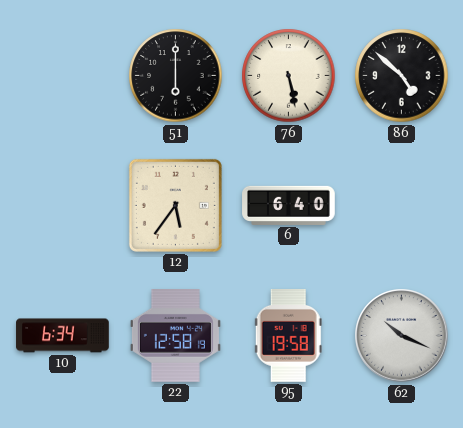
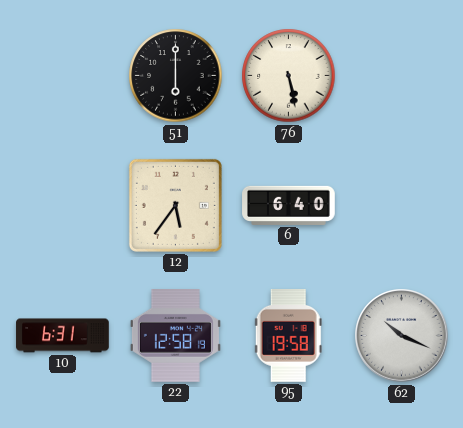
86: 4:52 -> none
10: 6:34 -> 6:31
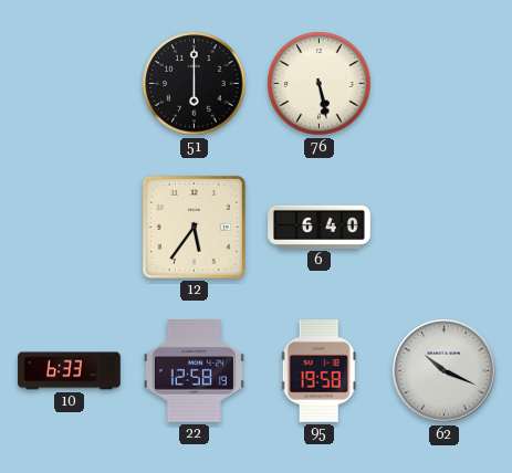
10: 6:31 -> 6:33
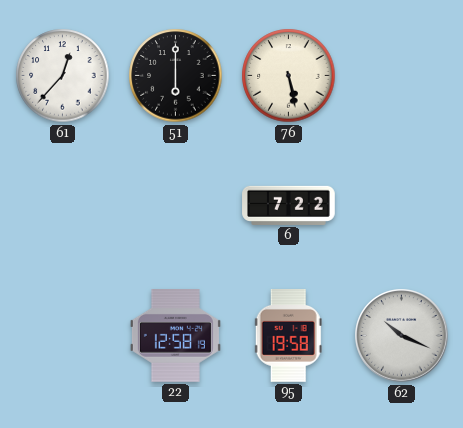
61: none -> 12:37
12: 5:36 -> none
6: 6:40 -> 7:22
10: 6:33 -> none
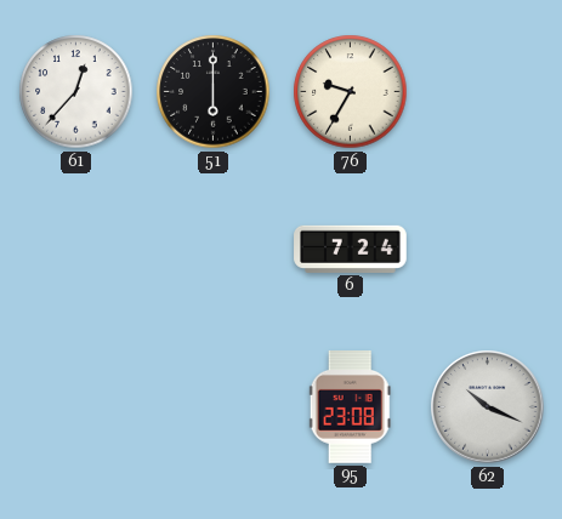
76: 5:28 -> 9:35
6: 7:22 -> 7:24
22: 12:58 -> none
95: 19:58 -> 23:08
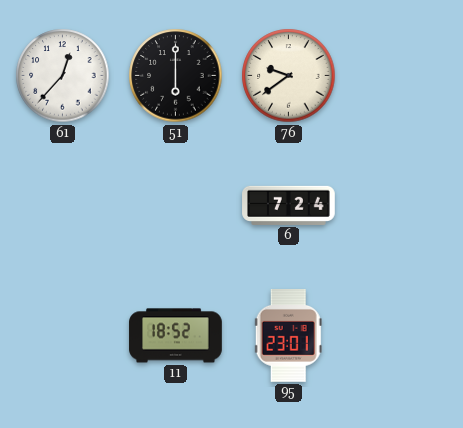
76: 9:35 -> 9:39
11: none -> 18:52
95: 23:08 -> 23:01
62: 10:19 -> none
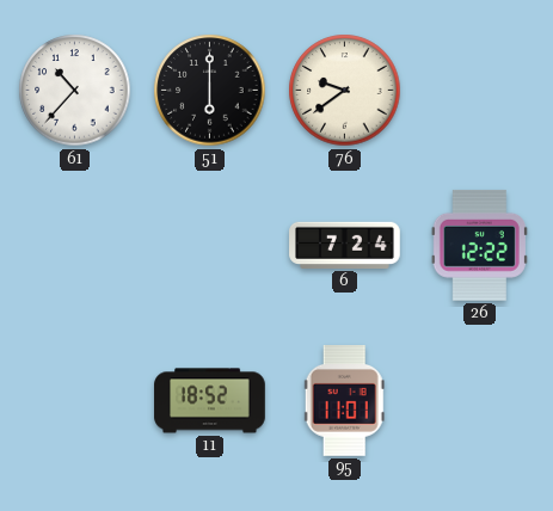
61: 12:37 -> 10:37
26: none -> 12:22
95: 23:01 -> 11:01
